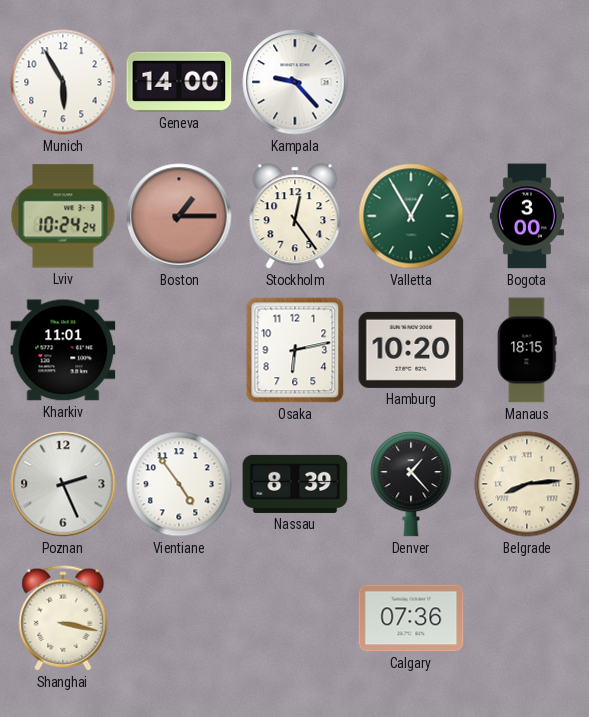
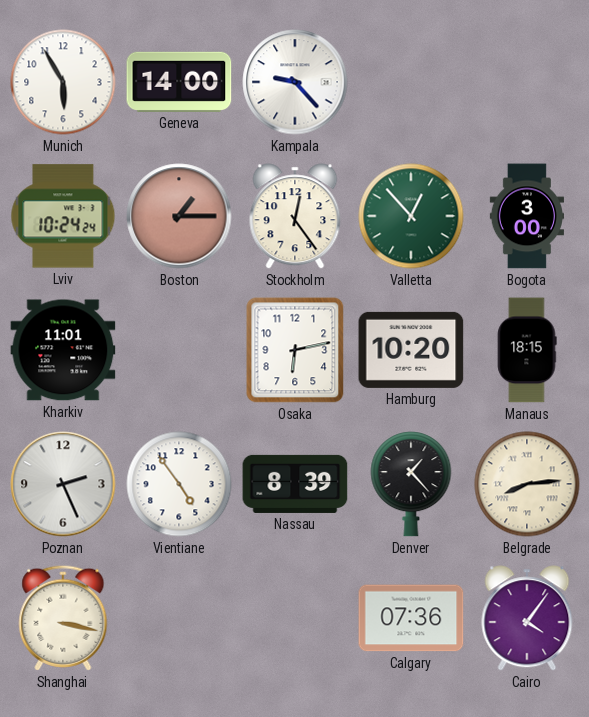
Valletta: 12:55 -> 12:53
Cairo: none -> 4:06
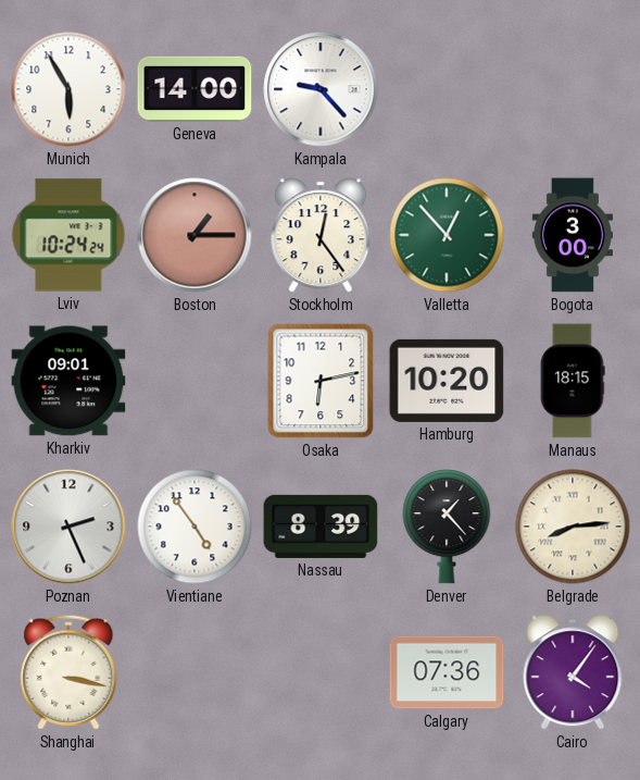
Kharkiv: 11:01 -> 09:01
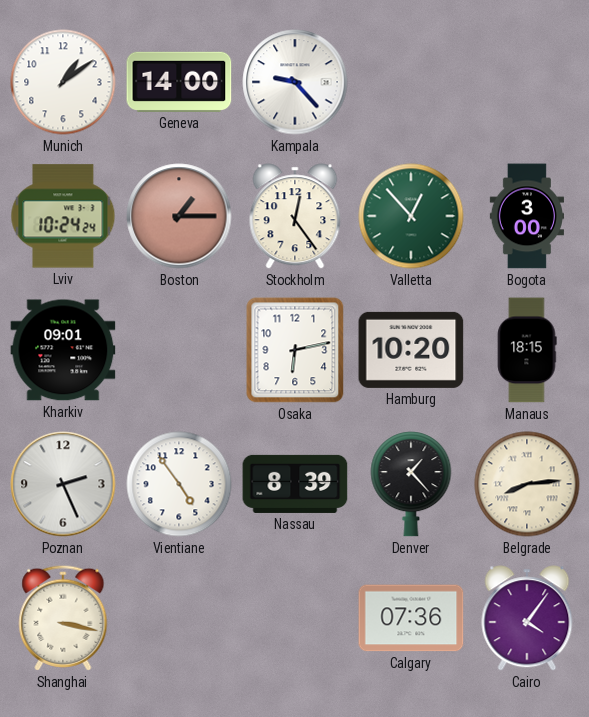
Munich: 5:55 -> 1:09
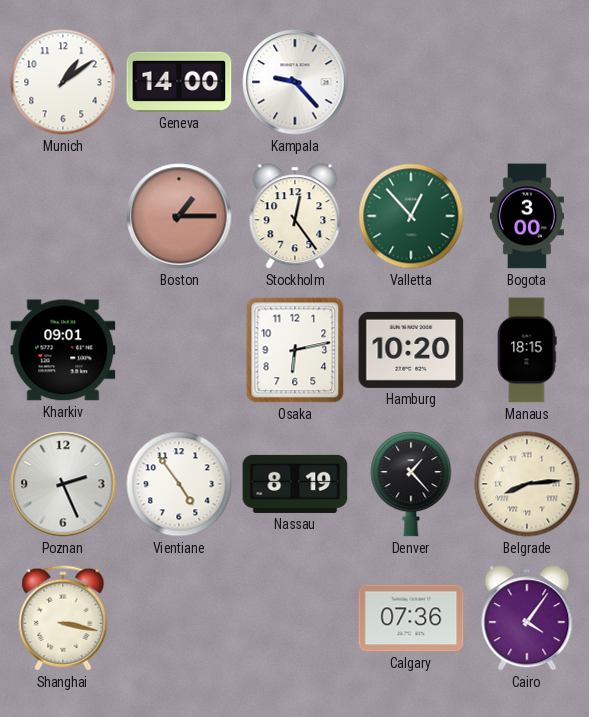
Lviv: 10:24 -> none
Nassau: 8:39 -> 8:19
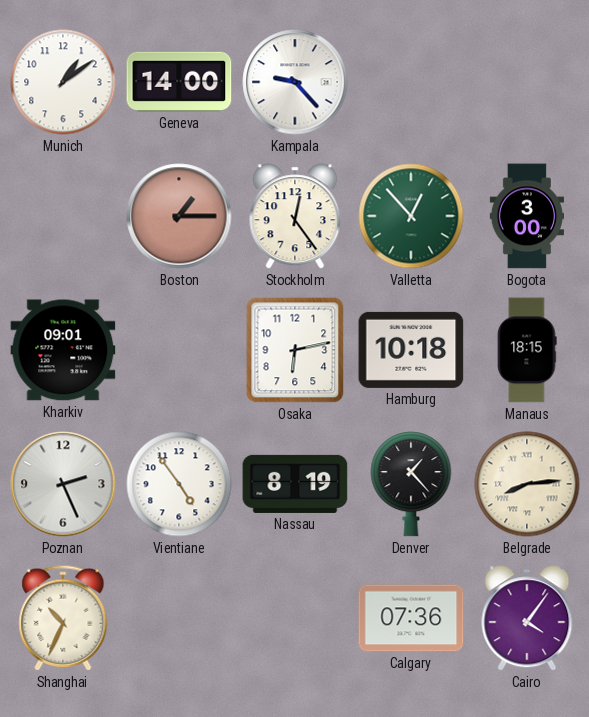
Hamburg: 10:20 -> 10:18
Shanghai: 3:17 -> 10:34
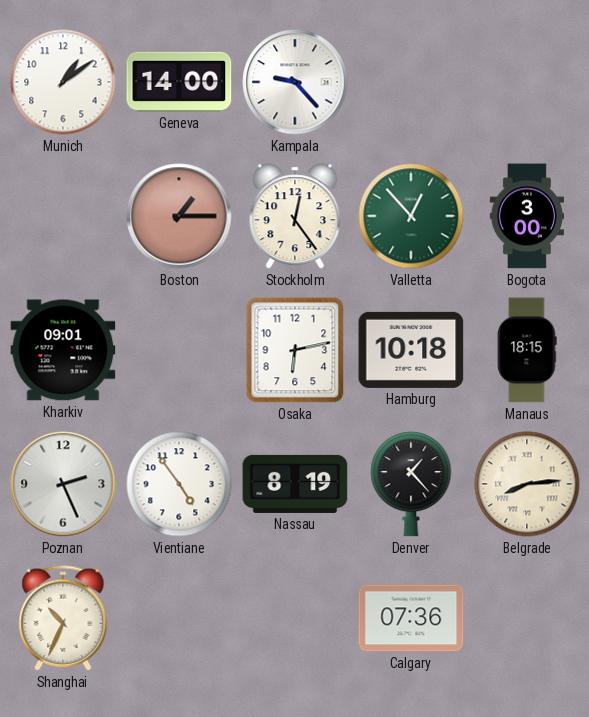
Cairo: 4:06 -> none
